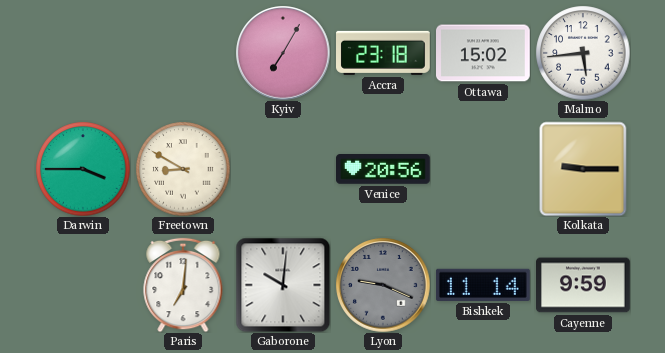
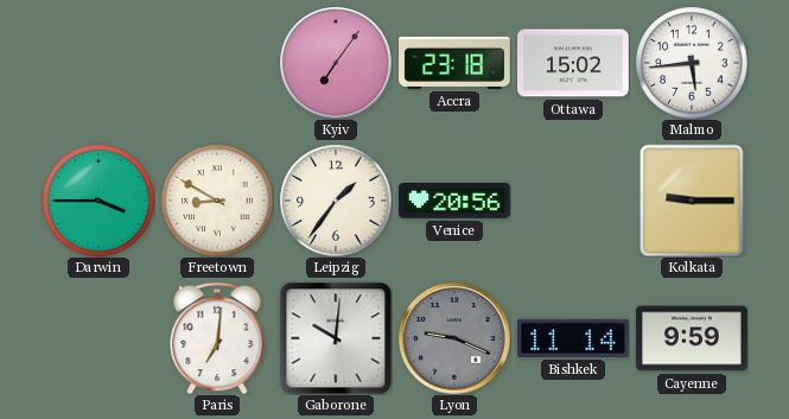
Kyiv: 7:05 -> 7:06
Leipzig: none -> 1:36
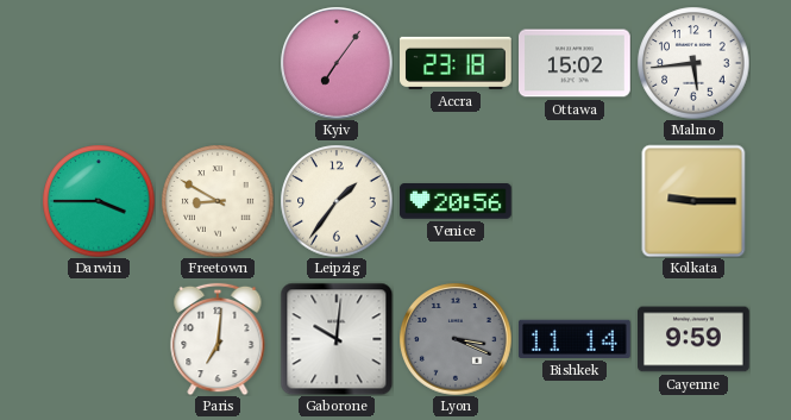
Lyon: 9:19 -> 3:19
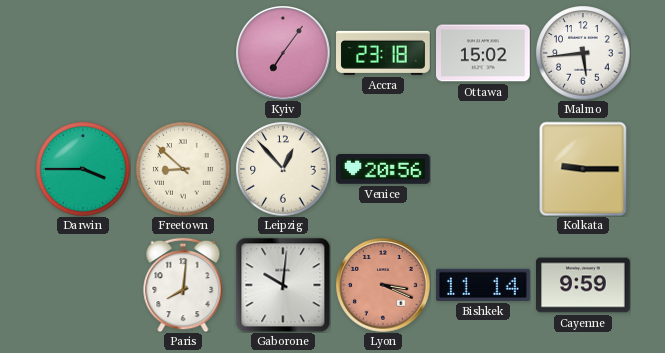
Freetown: 8:50 -> 8:52
Leipzig: 1:36 -> 12:53
Paris: 7:01 -> 8:01
Lyon dial: grey -> salmon
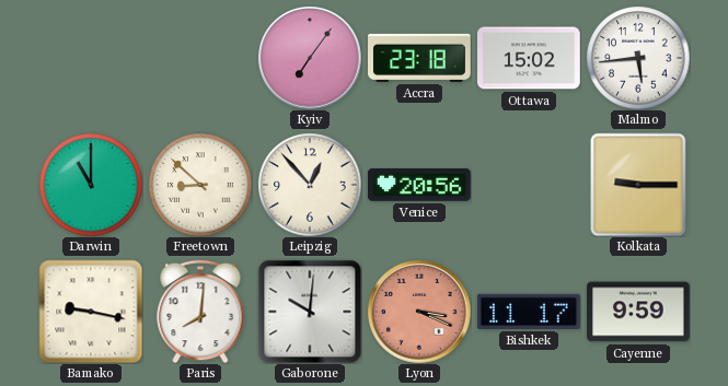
Darwin: 3:45 -> 11:00
Bamako: none -> 9:17
Bishkek: 11:14 -> 11:17
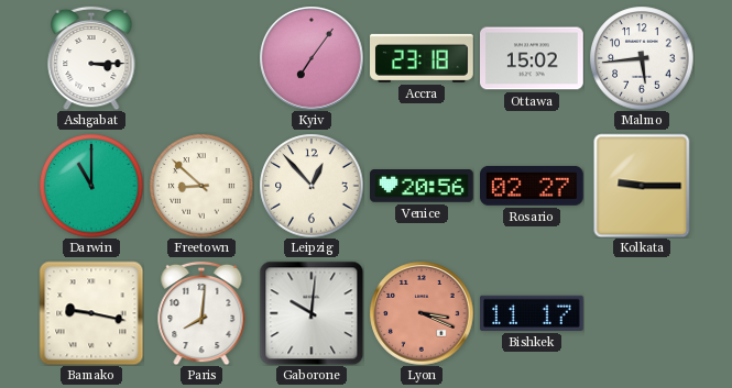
Ashgabat: none -> 3:15
Rosario: none -> 02:27
Cayenne: 9:59 -> none
